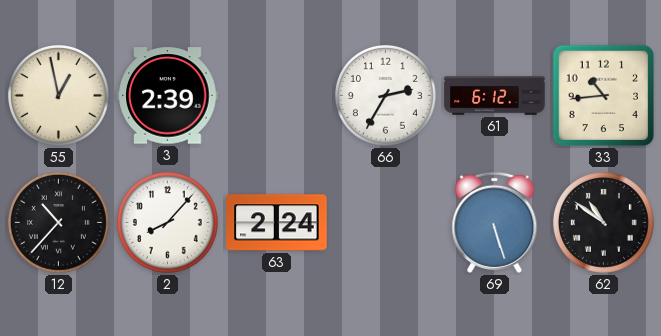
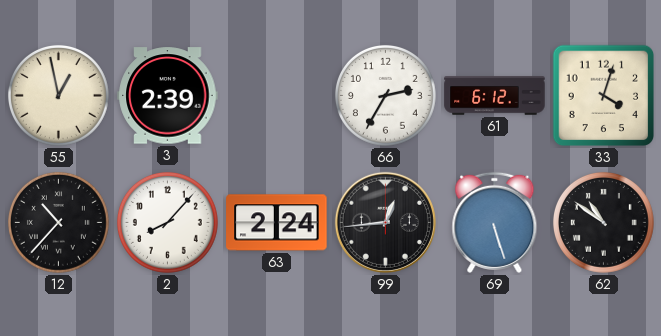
33: 10:44 -> 4:03
99: none -> 12:44
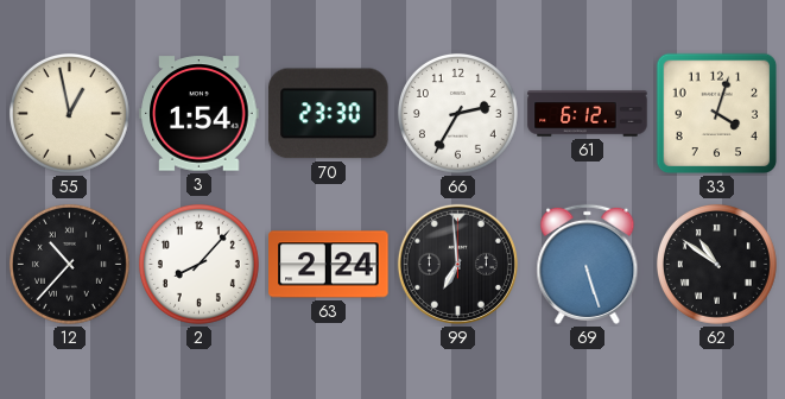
3: 2:39 -> 1:54
70: none -> 23:30
99: 12:44 -> 6:59
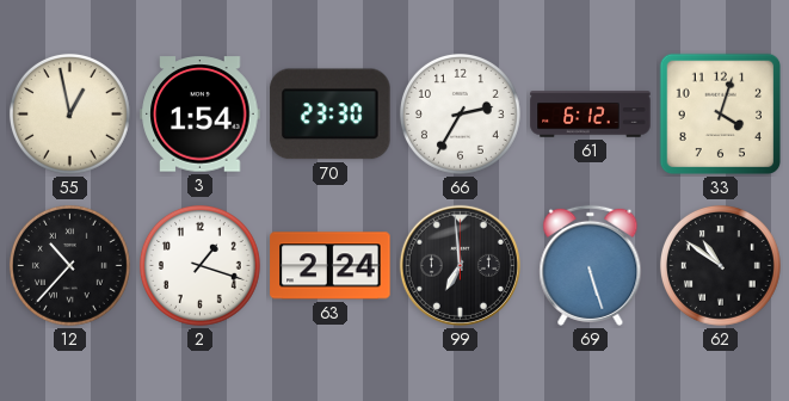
2: 8:07 -> 1:18
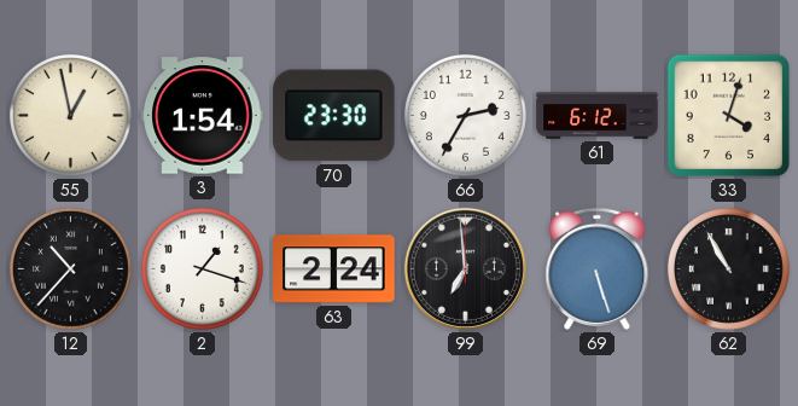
62: 10:51 -> 10:55
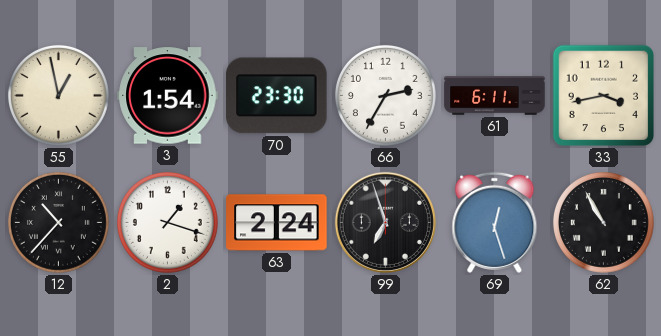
61: 6:12 -> 6:11
33: 4:03 -> 3:43
99: 6:59 -> 6:57
69: 5:27 -> 12:27
